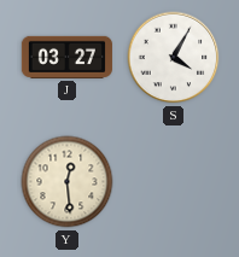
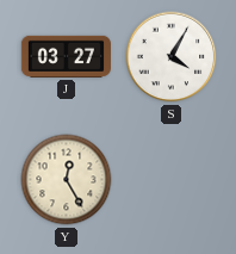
Y: 12:29 -> 12:25
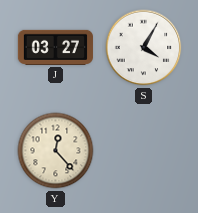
Y: 12:25 -> 12:23
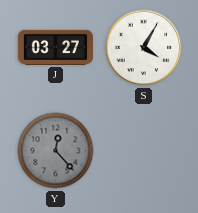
Y dial: cream -> grey
